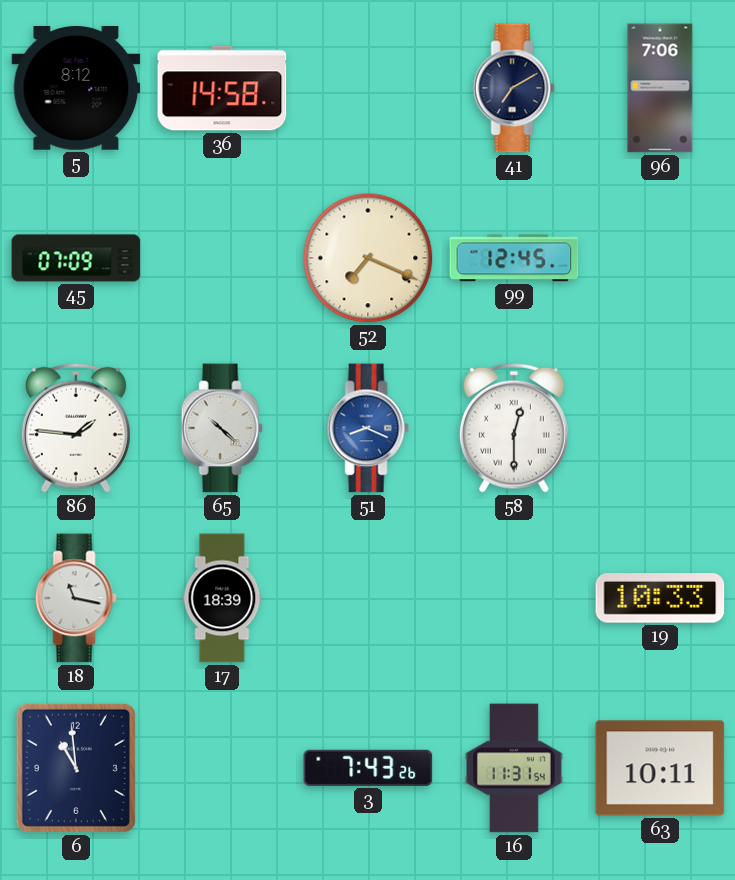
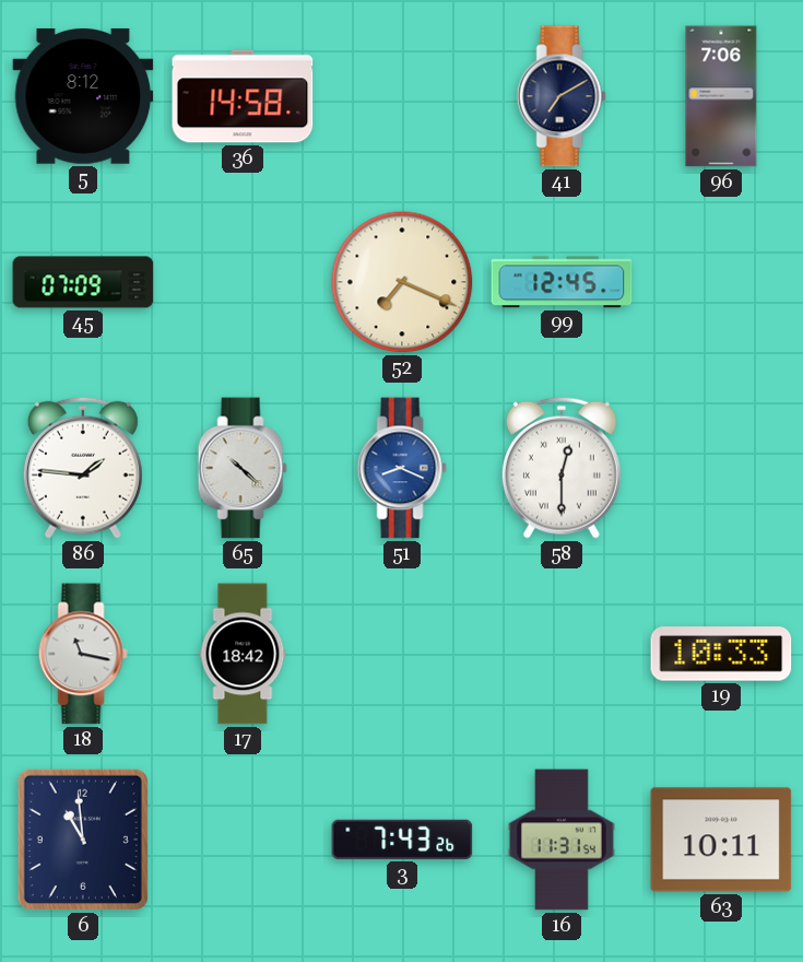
17: 18:39 -> 18:42
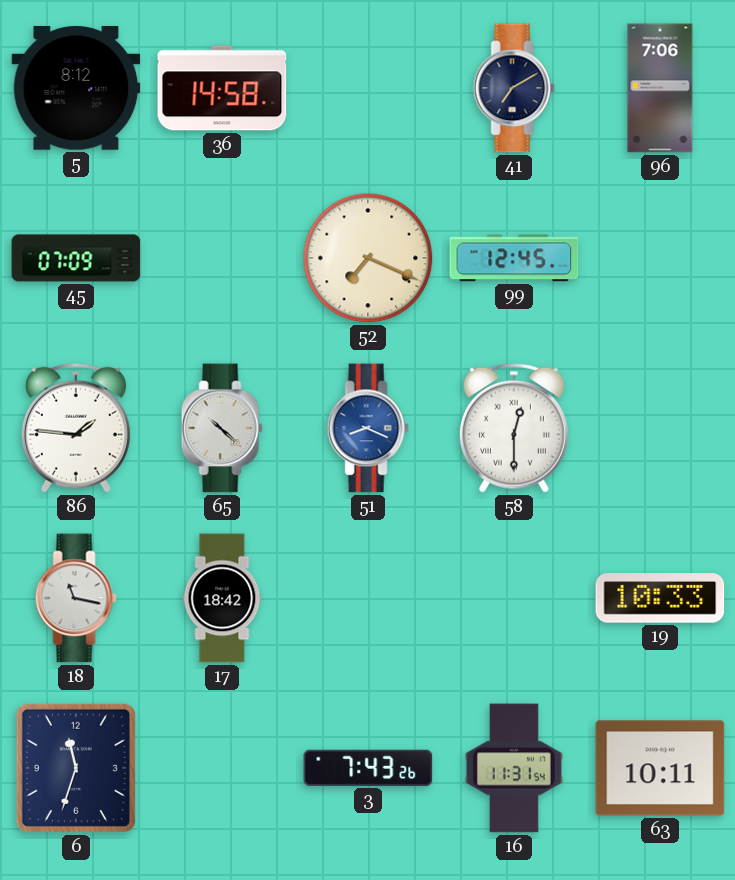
6: 10:59 -> 11:33
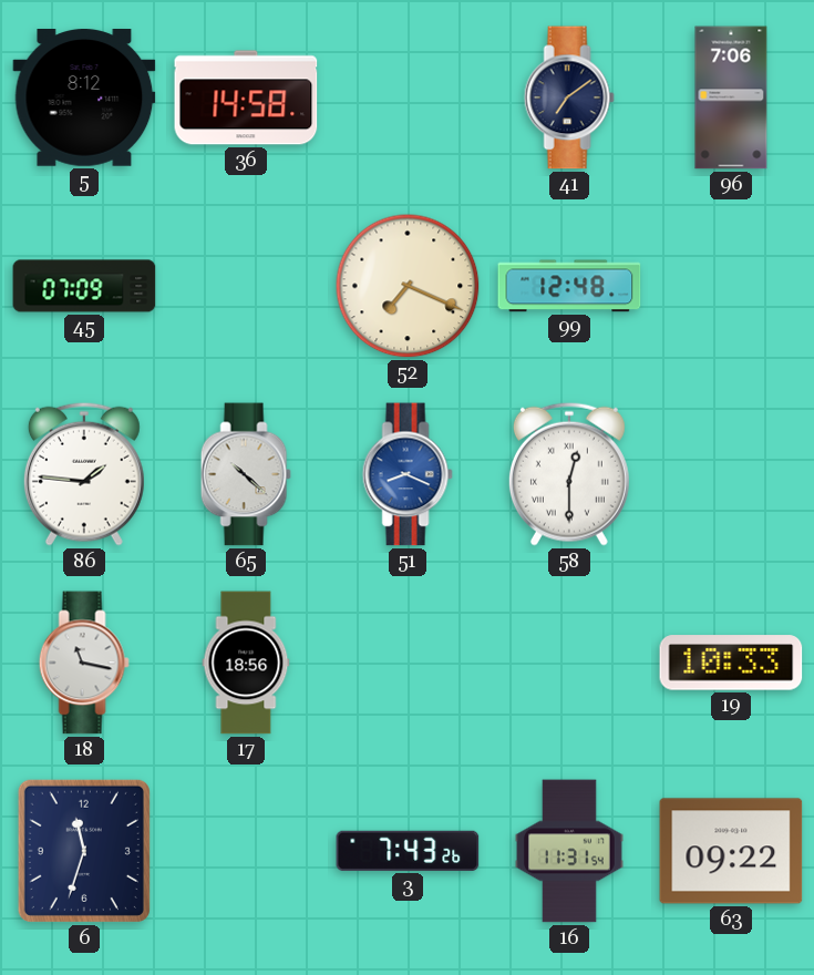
41: 7:10 -> 7:09
99: 12:45 -> 12:48
17: 18:42 -> 18:56
63: 10:11 -> 09:22
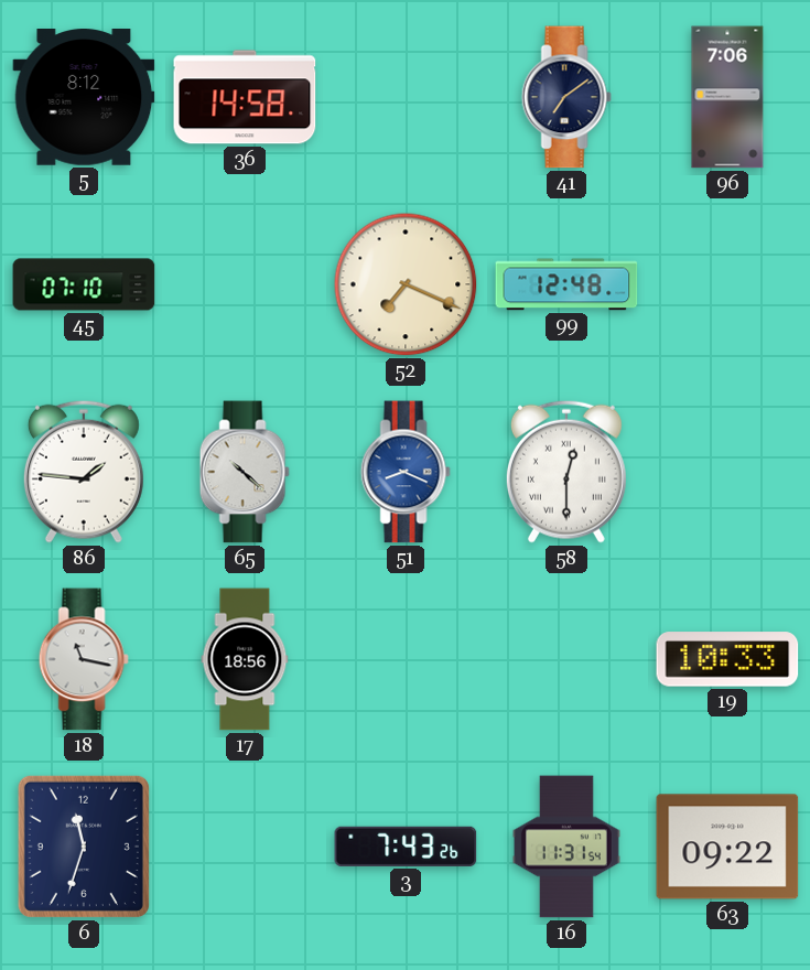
45: 07:09 -> 07:10
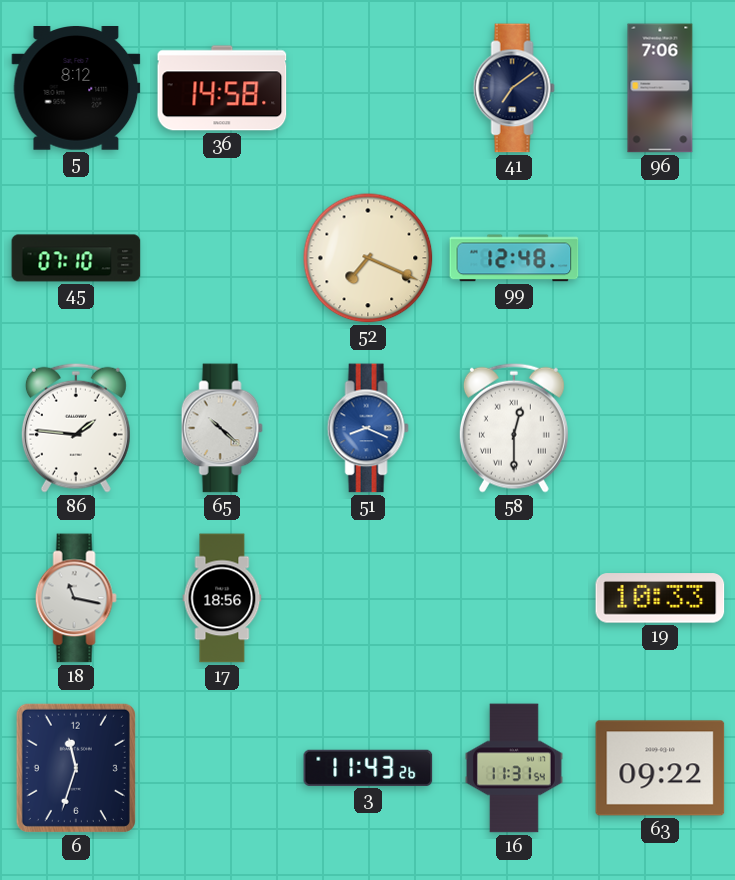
3: 7:43 -> 11:43
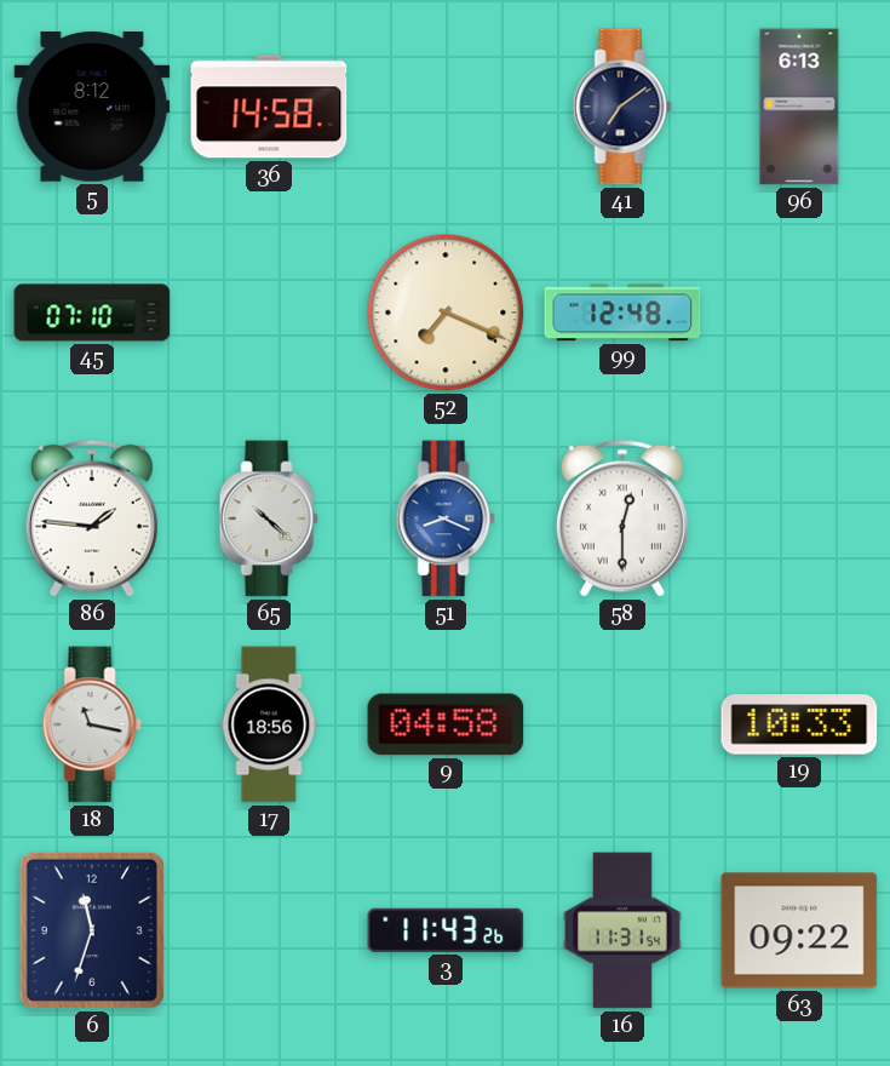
96: 7:06 -> 6:13
9: none -> 04:58
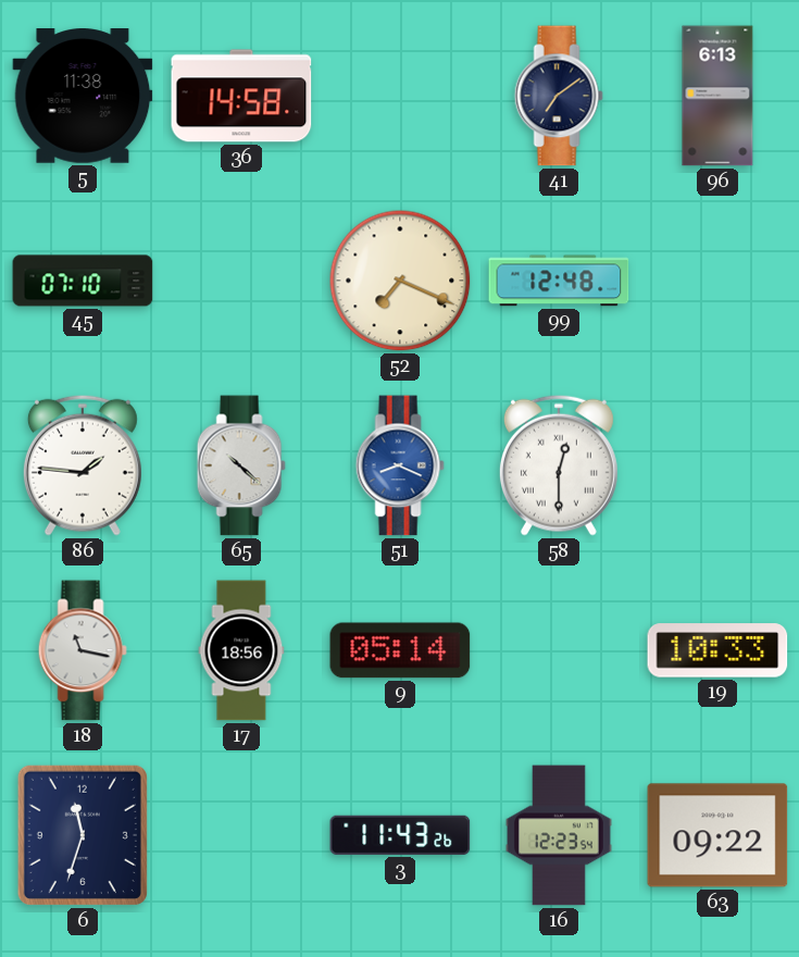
5: 8:12 -> 11:38
9: 04:58 -> 05:14
16: 11:31 -> 12:23
